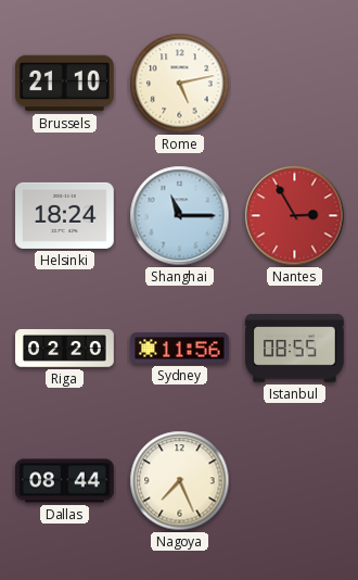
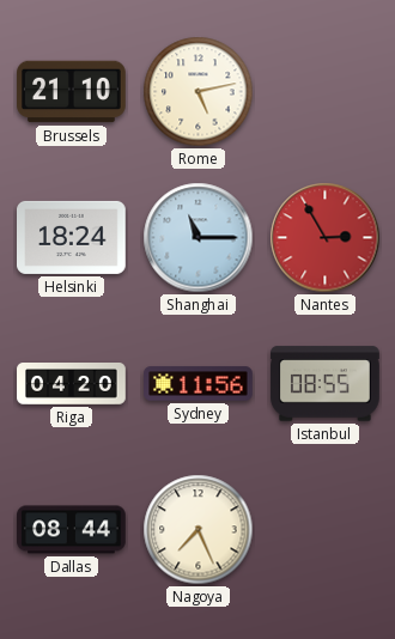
Riga: 02:20 -> 04:20
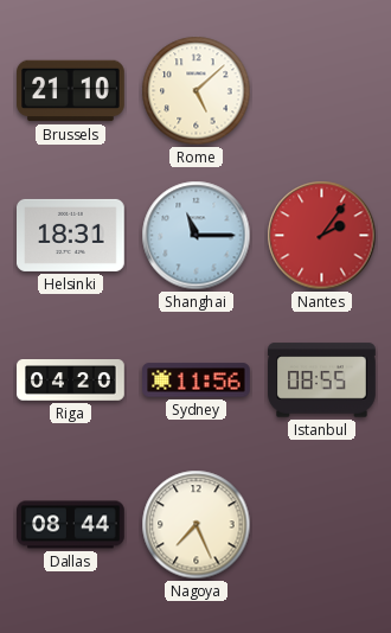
Rome: 5:13 -> 5:08
Helsinki: 18:24 -> 18:31
Nantes: 2:55 -> 2:06
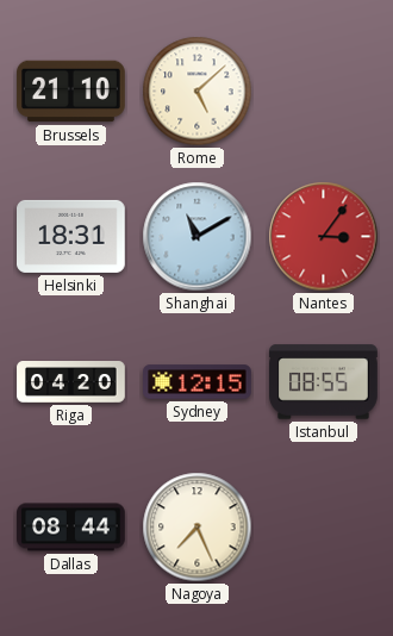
Shanghai: 11:15 -> 11:10
Nantes: 2:06 -> 3:06
Sydney: 11:56 -> 12:15
